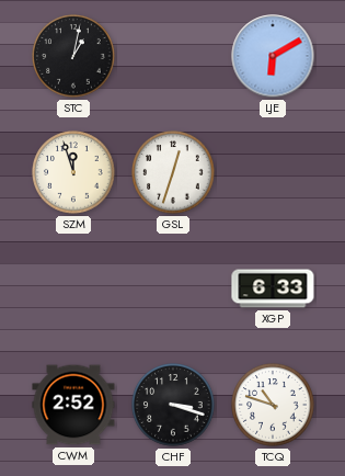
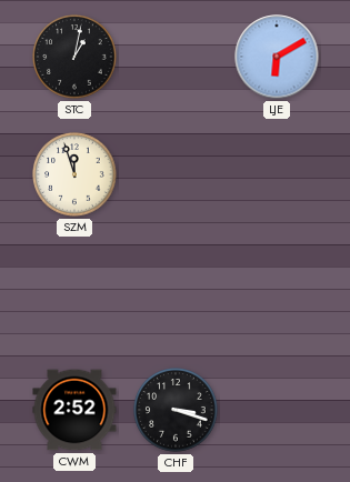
GSL: 12:33 -> none
XGP: 6:33 -> none
TCQ: 10:48 -> none
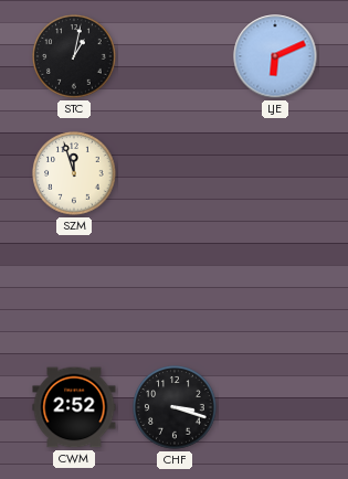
LJE: 6:10 -> 6:11
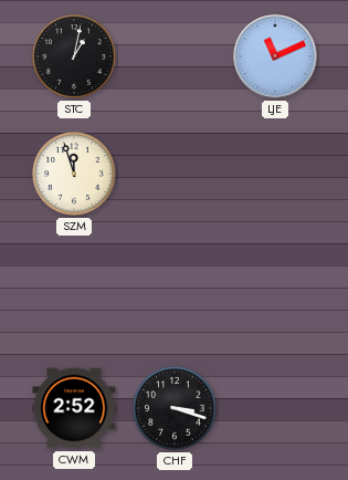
LJE: 6:11 -> 11:11
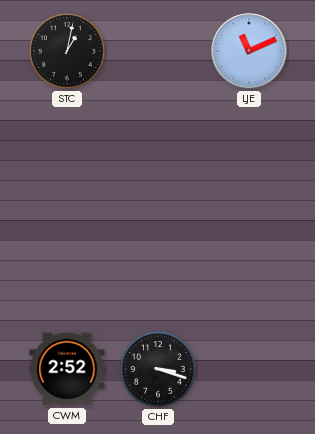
SZM: 11:57 -> none
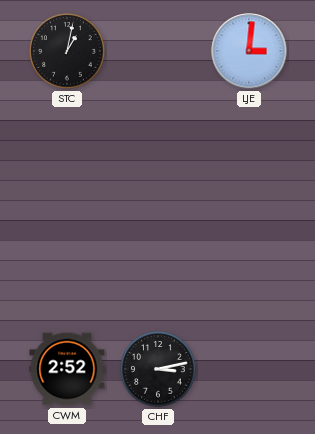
LJE: 11:11 -> 3:01
CHF: 3:18 -> 3:13
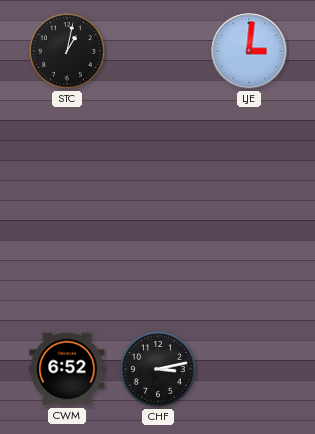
CWM: 2:52 -> 6:52
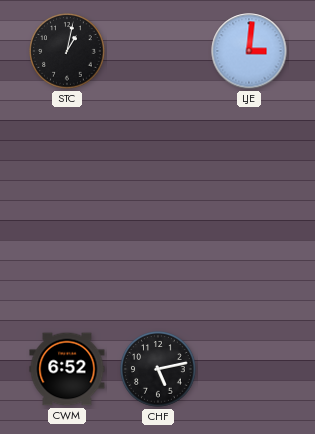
CHF: 3:13 -> 5:13
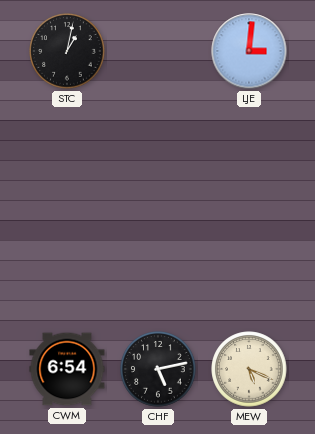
CWM: 6:52 -> 6:54
MEW: none -> 5:19
